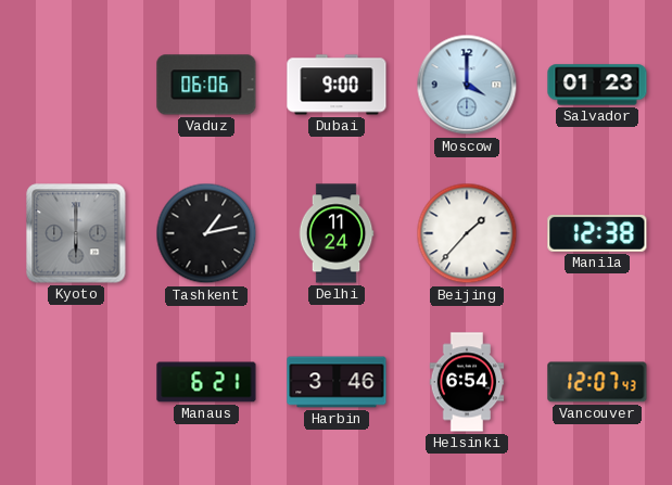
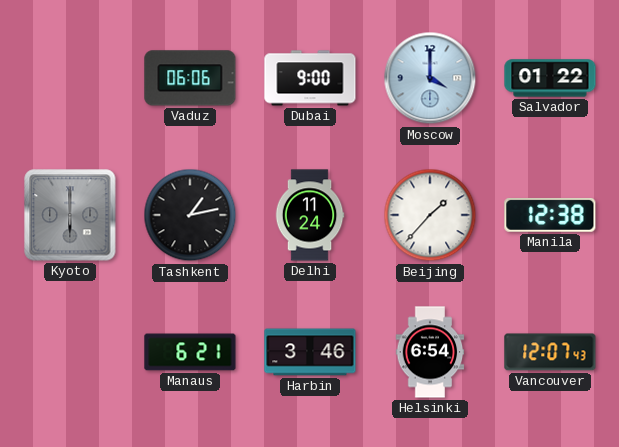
Salvador: 01:23 -> 01:22
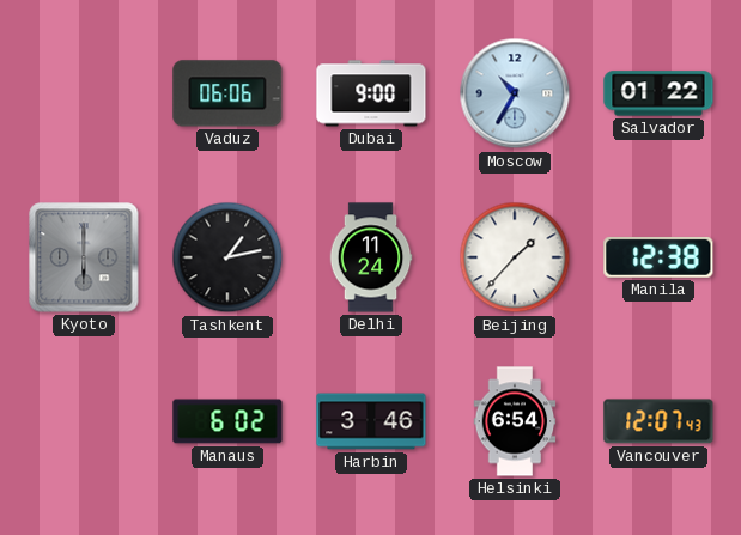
Moscow: 4:00 -> 10:35
Manaus: 6:21 -> 6:02
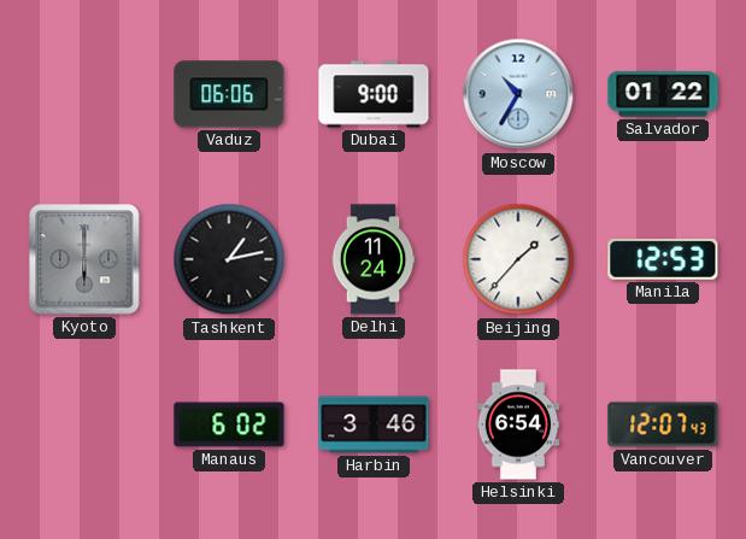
Manila: 12:38 -> 12:53
